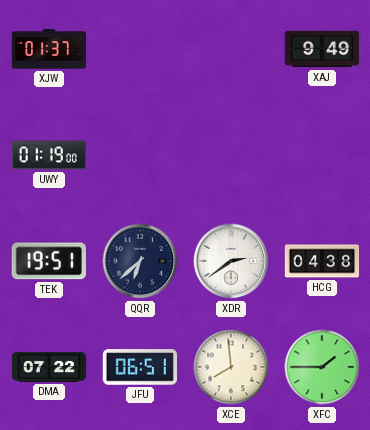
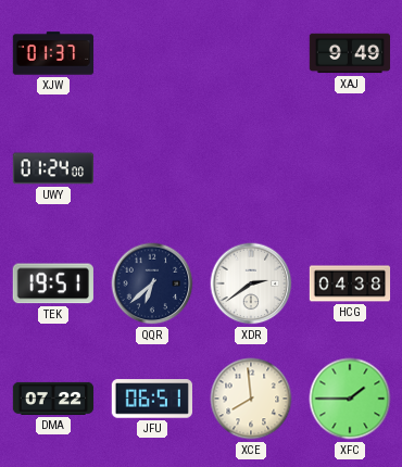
UWY: 01:19 -> 01:24
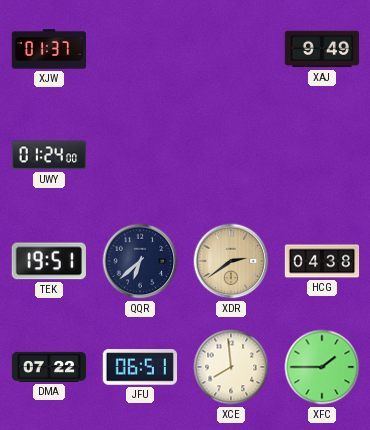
XDR dial: white -> champagne
